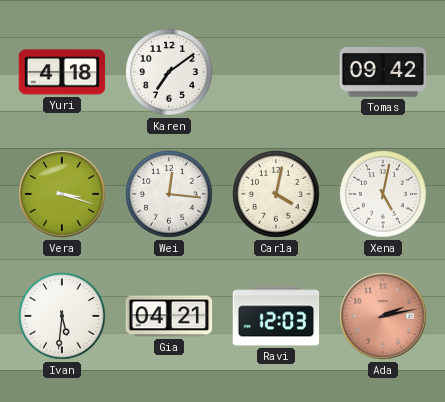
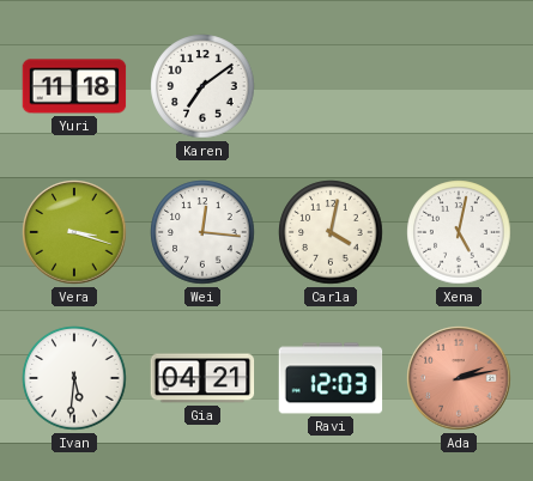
Yuri: 4:18 -> 11:18
Tomas: 09:42 -> none
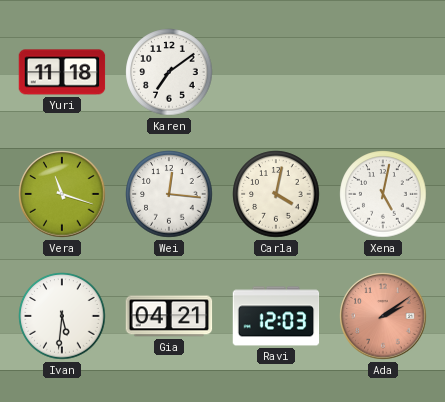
Vera: 3:18 -> 11:18
Ada: 2:13 -> 2:09
